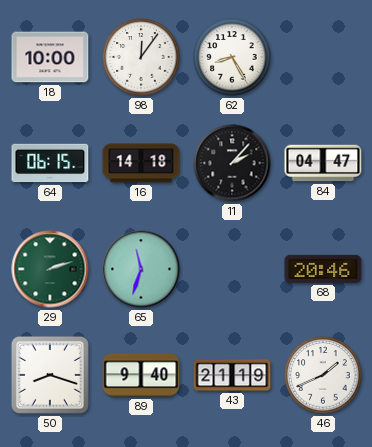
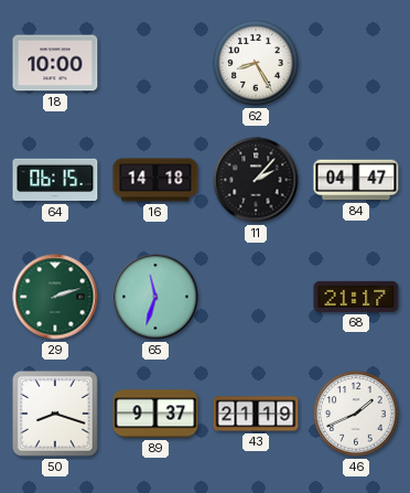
98: 12:06 -> none
68: 20:46 -> 21:17
89: 9:40 -> 9:37
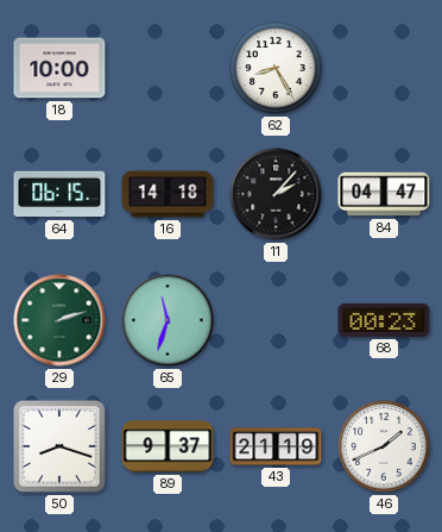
68: 21:17 -> 00:23
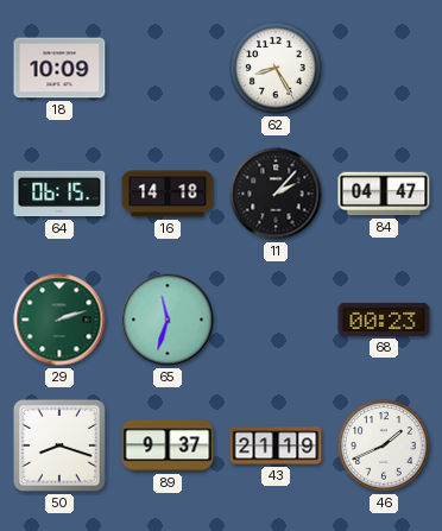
18: 10:00 -> 10:09
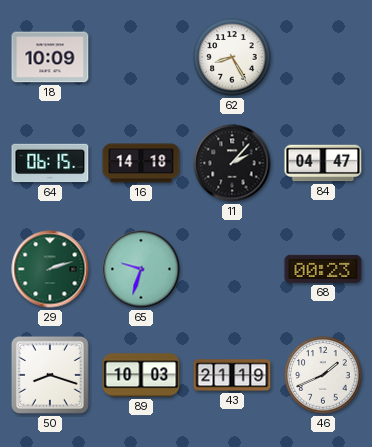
65: 11:33 -> 9:33
89: 9:37 -> 10:03
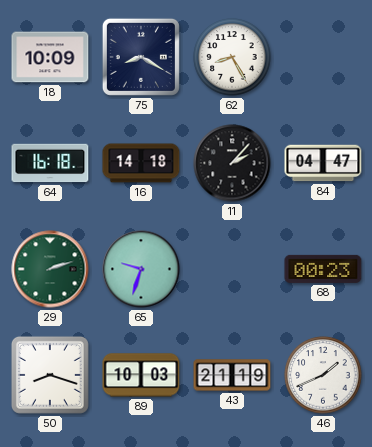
75: none -> 8:20
64: 06:15 -> 16:18
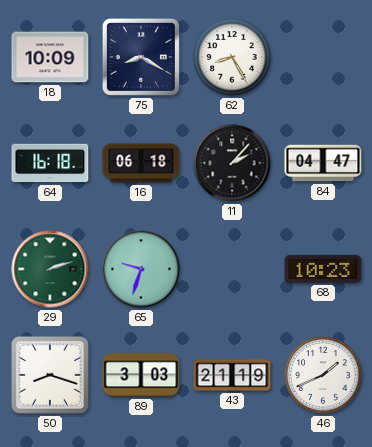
16: 14:18 -> 06:18
68: 00:23 -> 10:23
89: 10:03 -> 3:03
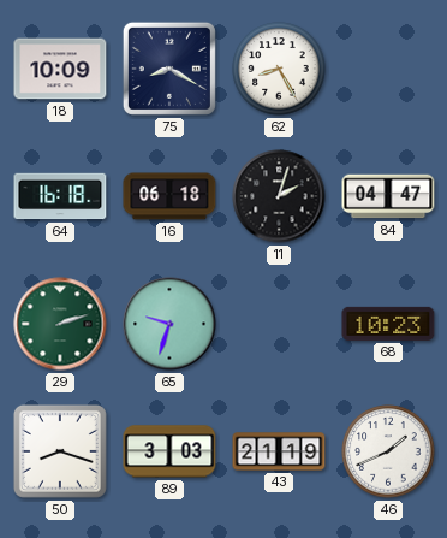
11: 2:07 -> 2:03
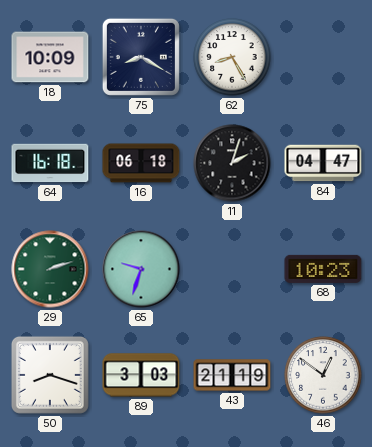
46: 1:41 -> 12:51
